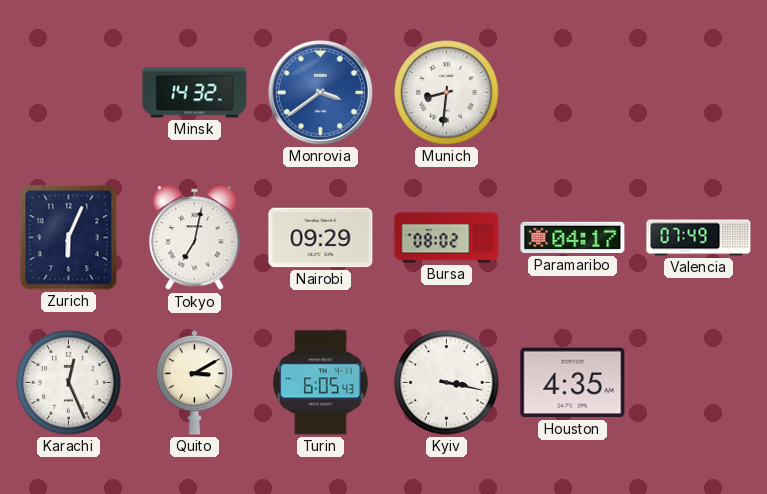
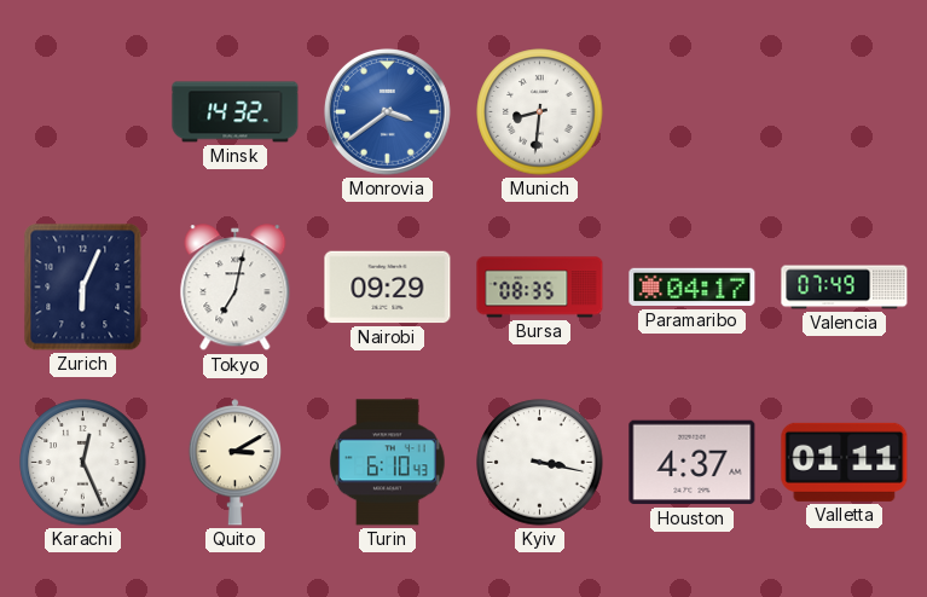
Bursa: 08:02 -> 08:35
Turin: 6:05 -> 6:10
Houston: 4:35 -> 4:37
Valletta: none -> 01:11
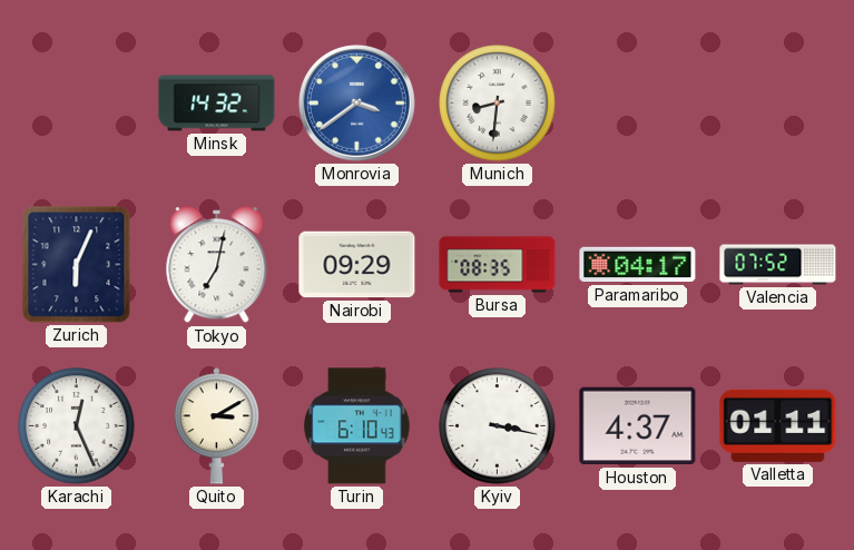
Valencia: 07:49 -> 07:52
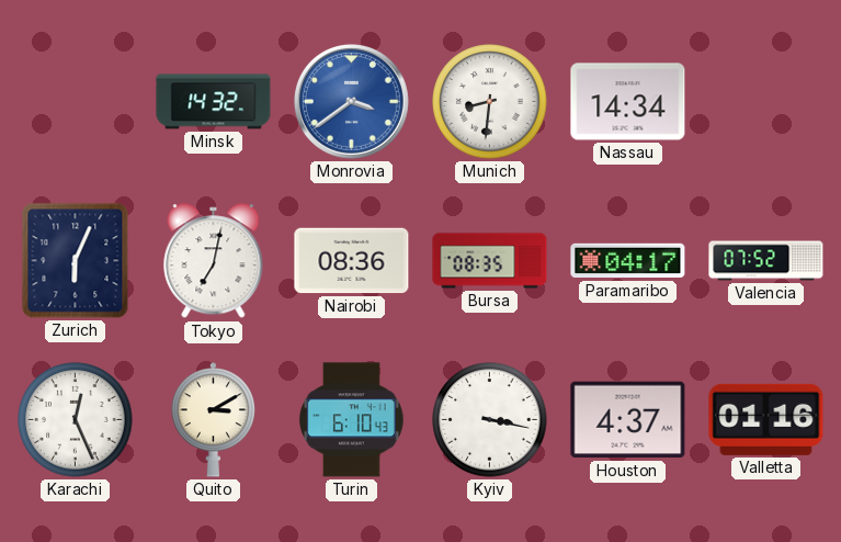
Nassau: none -> 14:34
Nairobi: 09:29 -> 08:36
Valletta: 01:11 -> 01:16
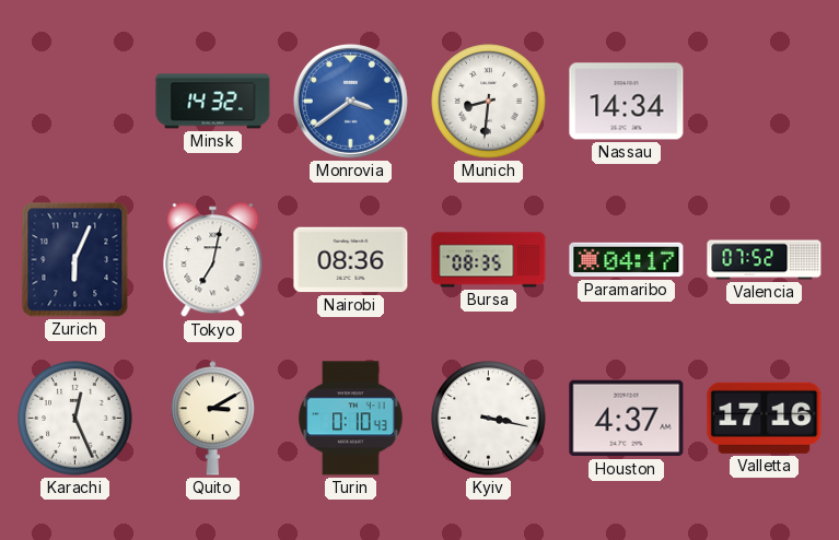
Turin: 6:10 -> 0:10
Valletta: 01:16 -> 17:16
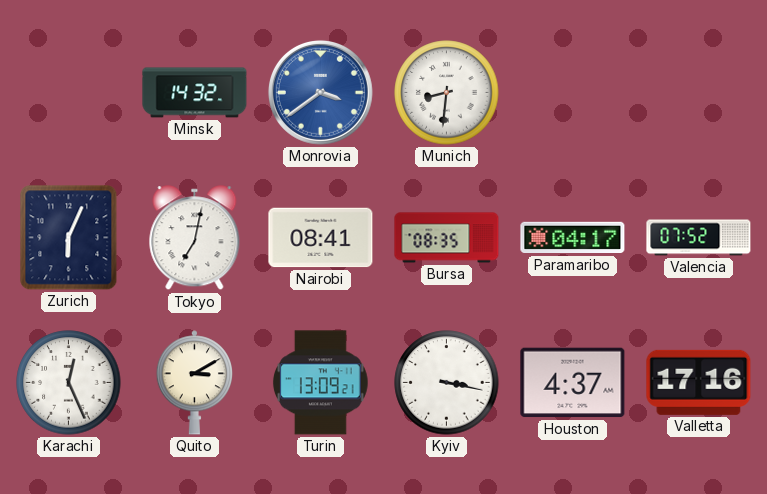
Nassau: 14:34 -> none
Nairobi: 08:36 -> 08:41
Turin: 0:10 -> 13:09
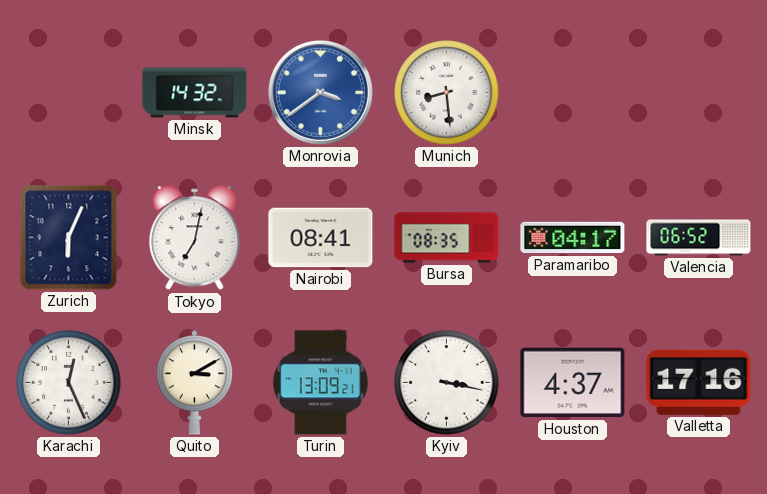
Munich: 8:31 -> 8:29
Valencia: 07:52 -> 06:52
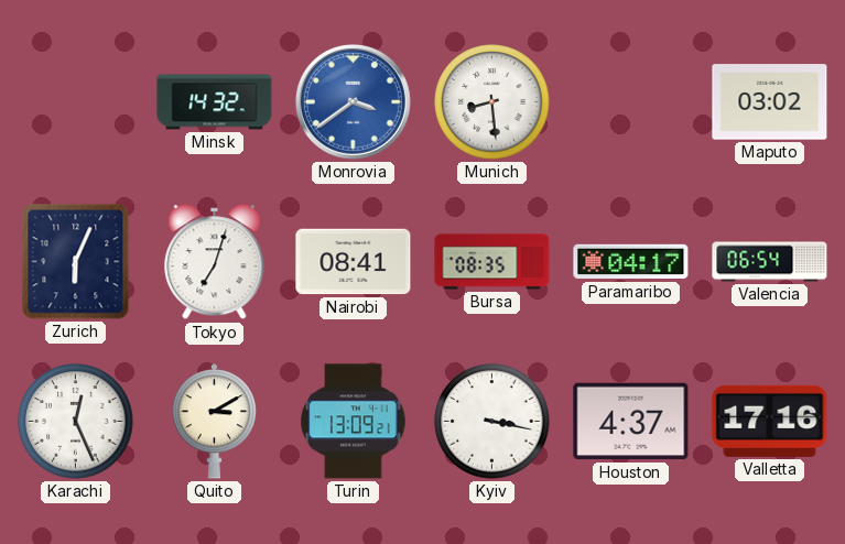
Maputo: none -> 03:02
Tokyo: 7:02 -> 7:03
Valencia: 06:52 -> 06:54
